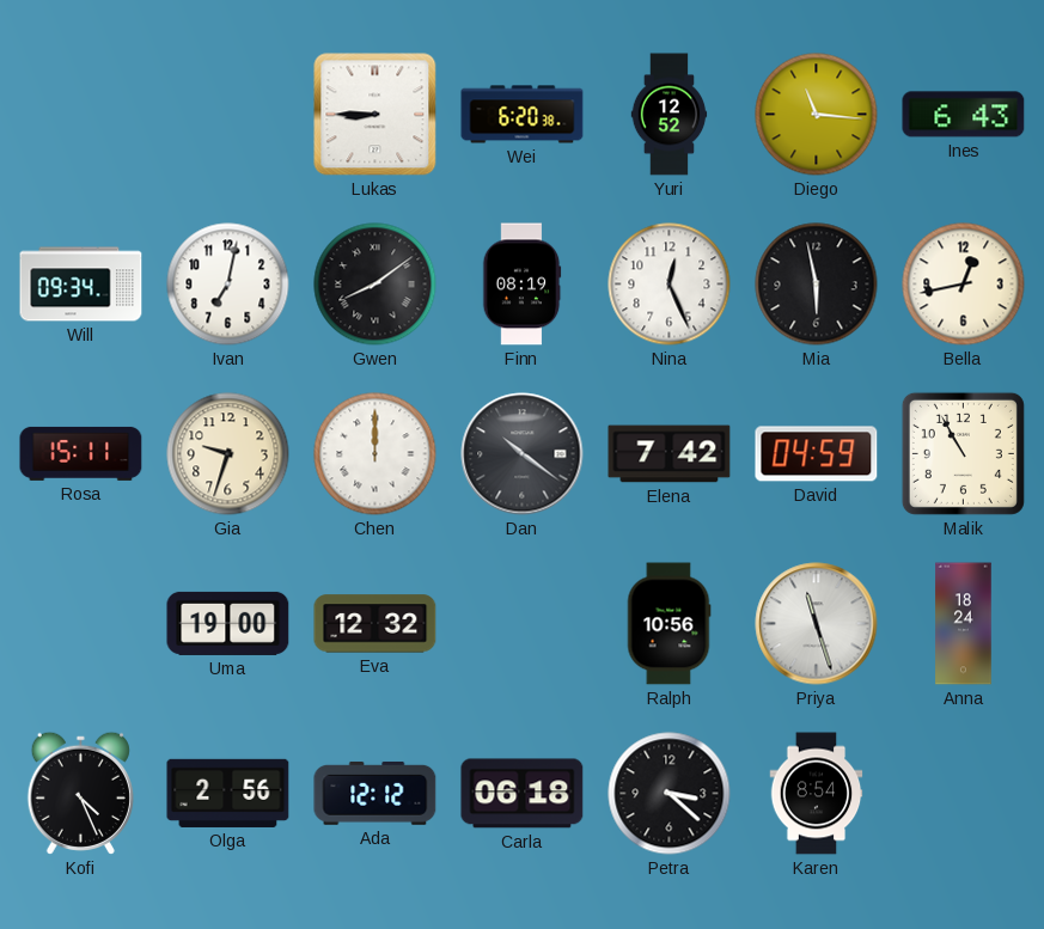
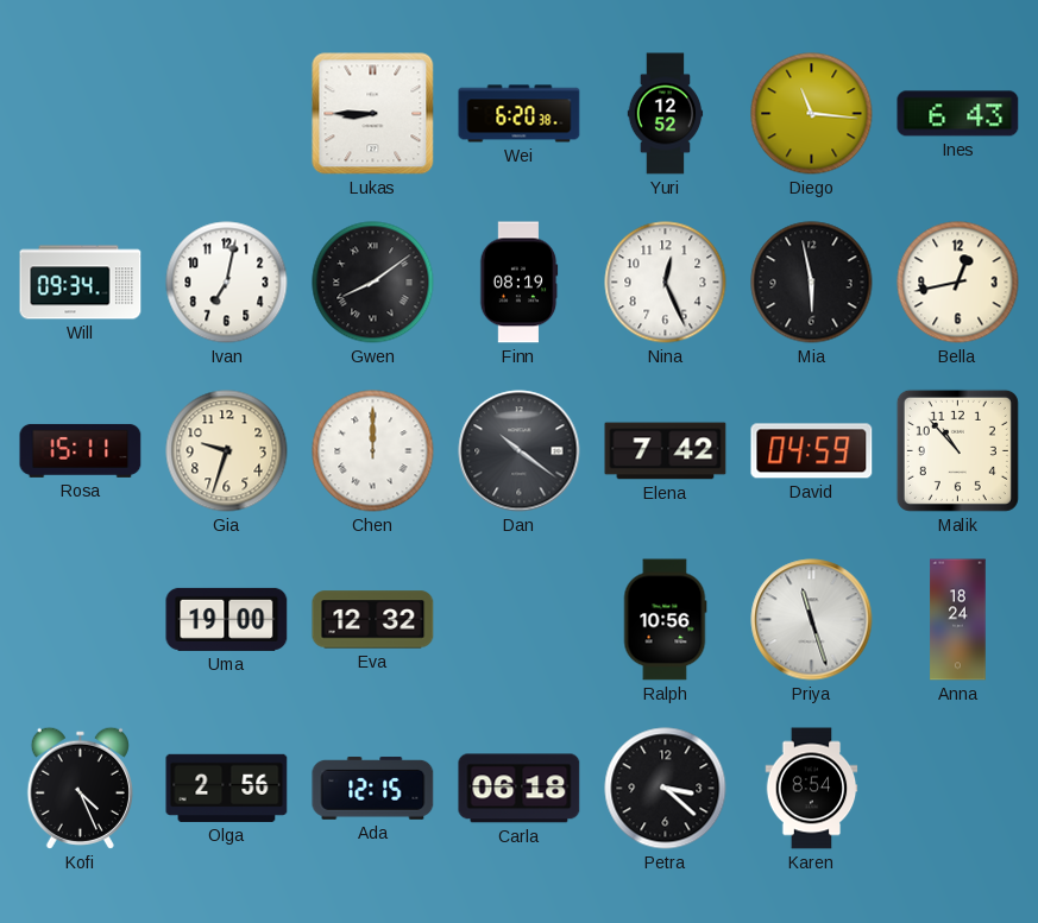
Malik: 10:55 -> 10:53
Ada: 12:12 -> 12:15
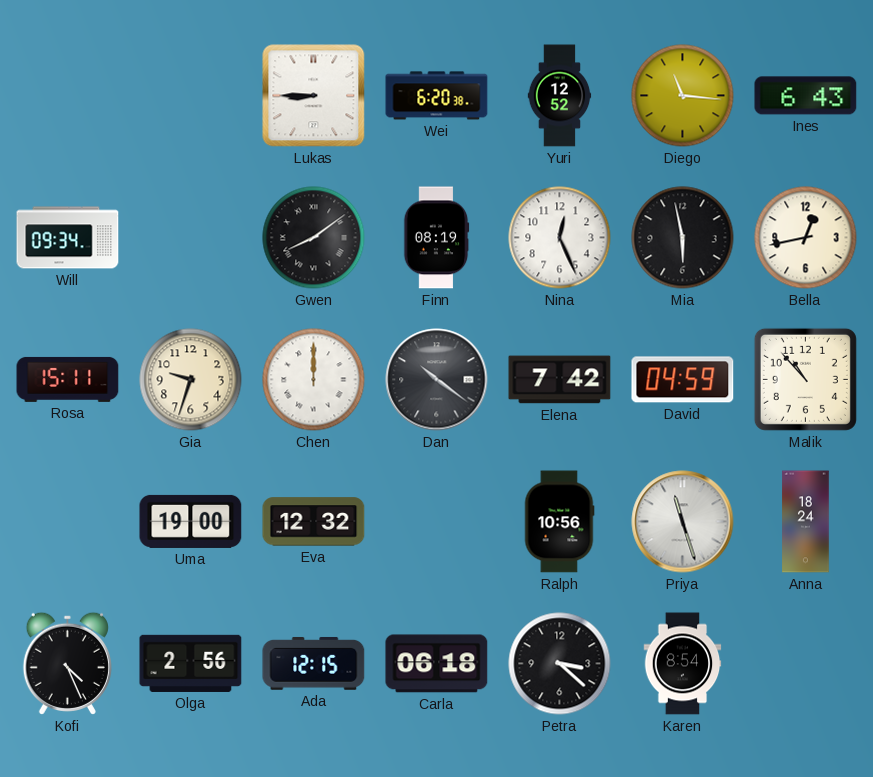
Ivan: 7:02 -> none
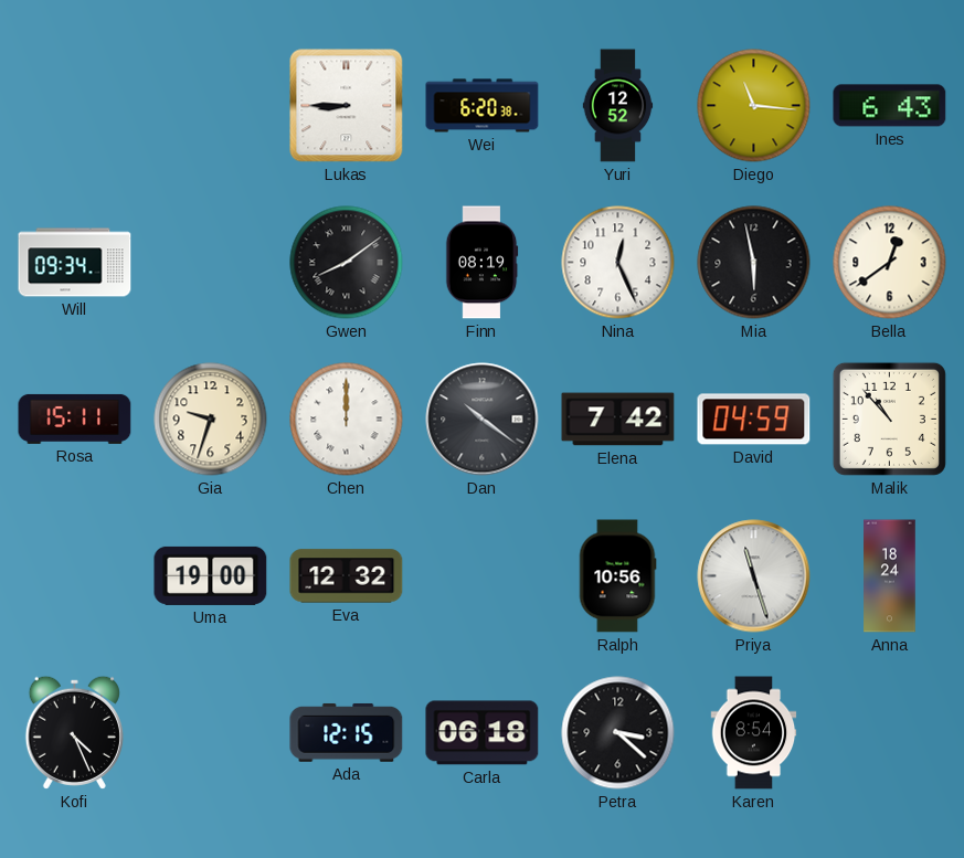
Bella: 12:43 -> 12:39
Olga: 2:56 -> none
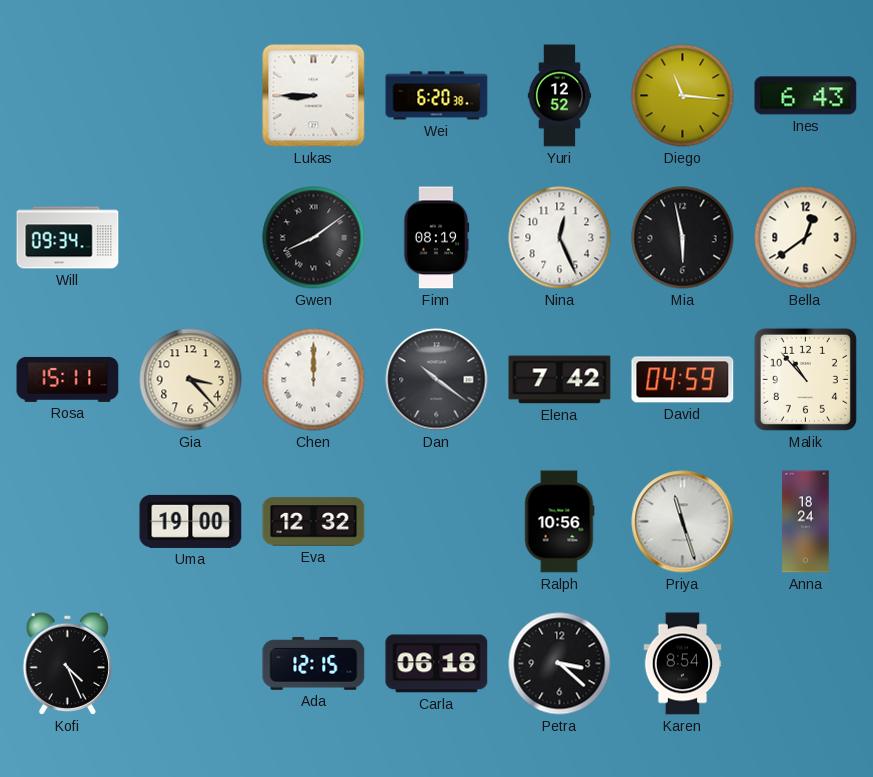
Gia: 9:33 -> 3:23
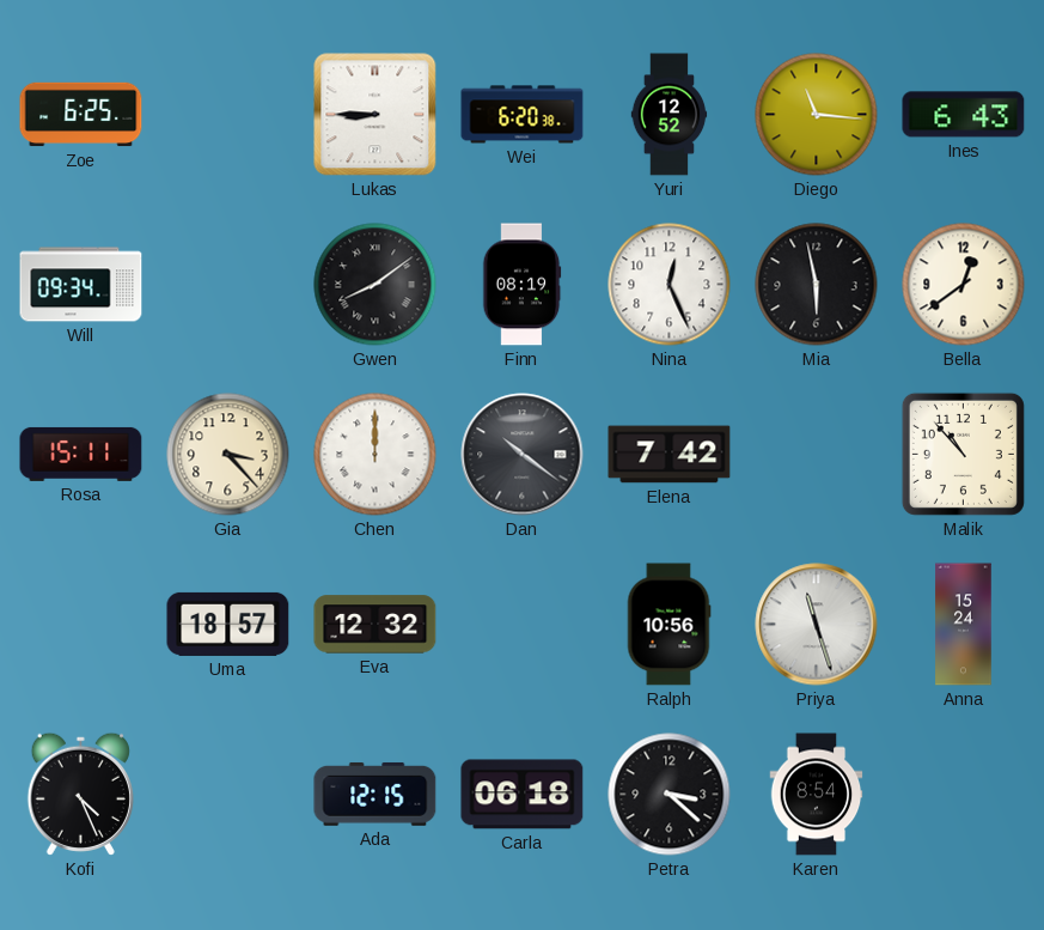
Zoe: none -> 6:25
David: 04:59 -> none
Uma: 19:00 -> 18:57
Anna: 18:24 -> 15:24
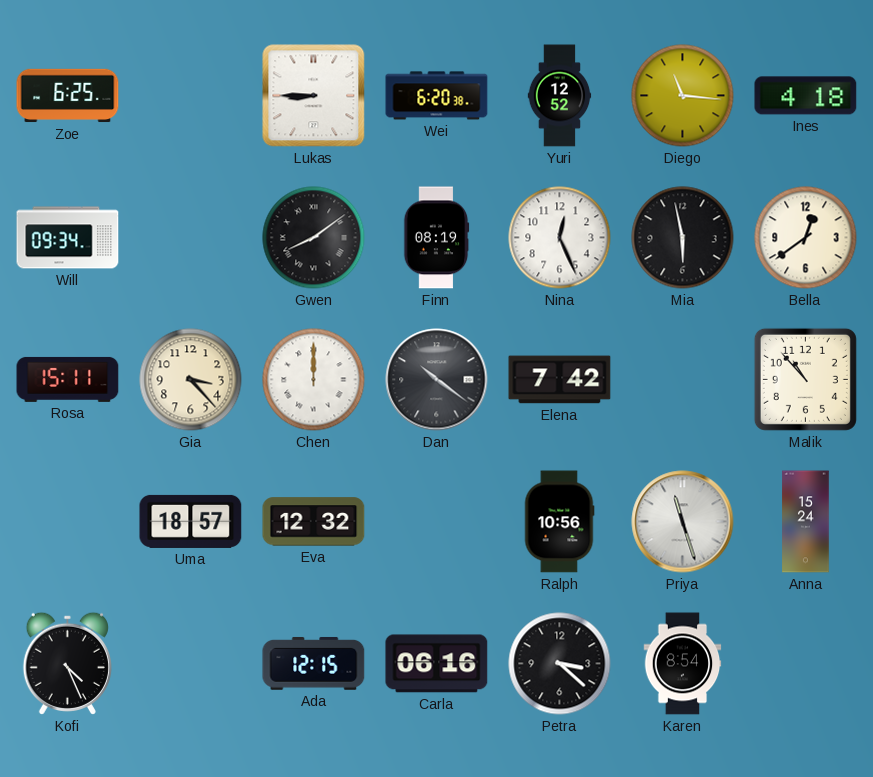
Ines: 6:43 -> 4:18
Carla: 06:18 -> 06:16
